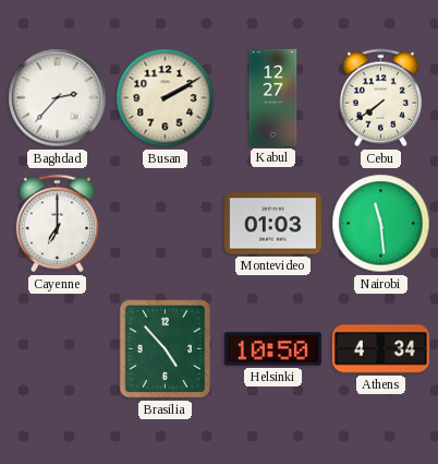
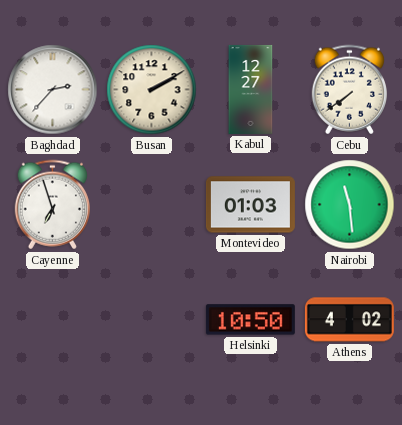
Cayenne: 7:00 -> 6:57
Brasilia: 4:53 -> none
Athens: 4:34 -> 4:02
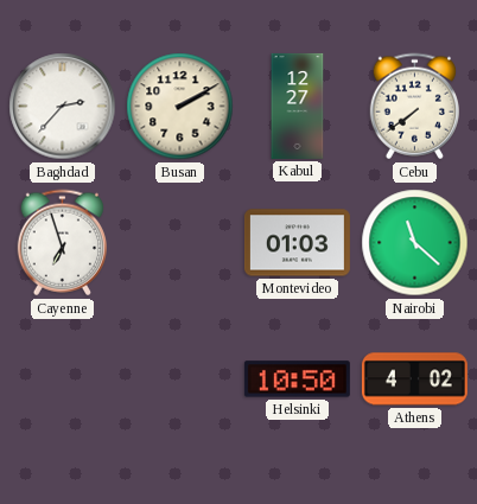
Nairobi: 11:29 -> 11:22
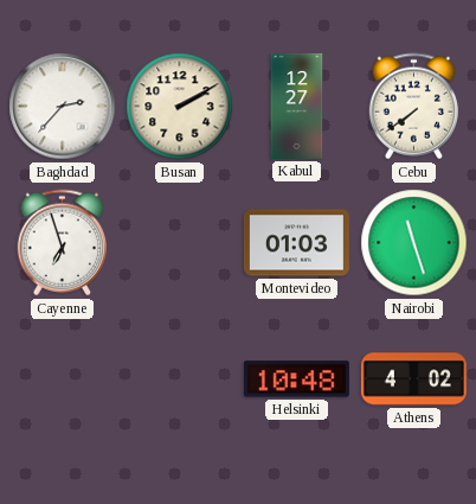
Nairobi: 11:22 -> 11:27
Helsinki: 10:50 -> 10:48
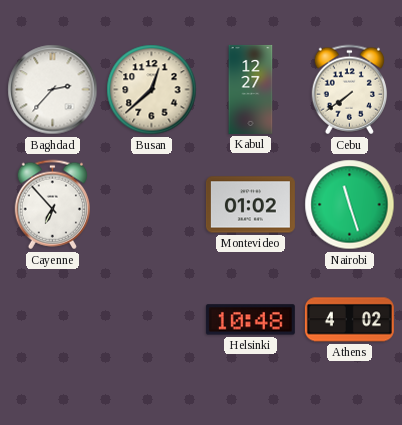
Busan: 2:10 -> 12:38
Cayenne: 6:57 -> 6:53
Montevideo: 01:03 -> 01:02
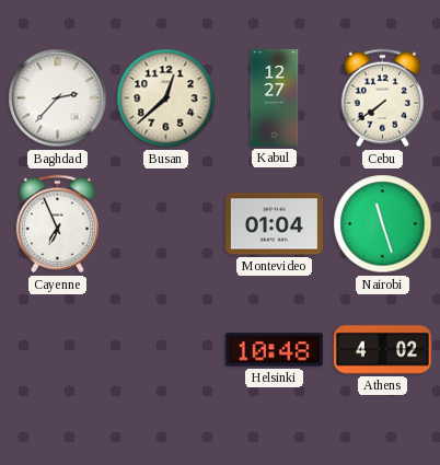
Cayenne: 6:53 -> 6:56
Montevideo: 01:02 -> 01:04
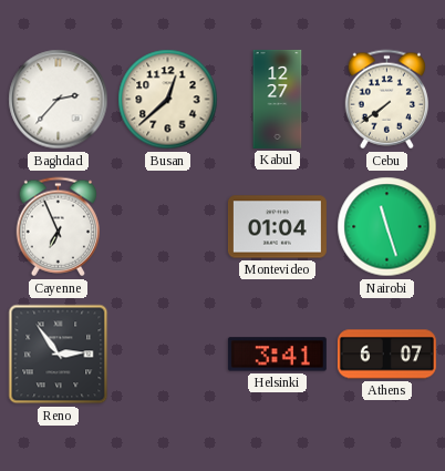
Reno: none -> 2:54
Helsinki: 10:48 -> 3:41
Athens: 4:02 -> 6:07
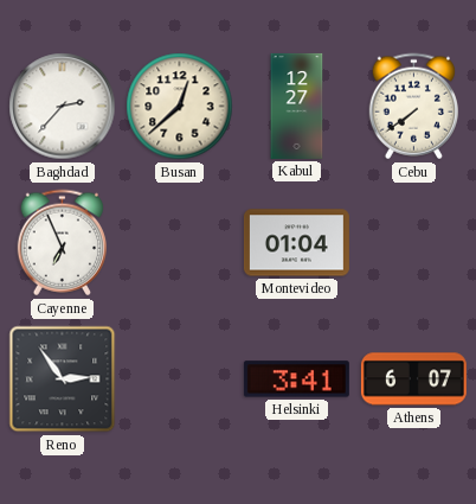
Nairobi: 11:27 -> none
